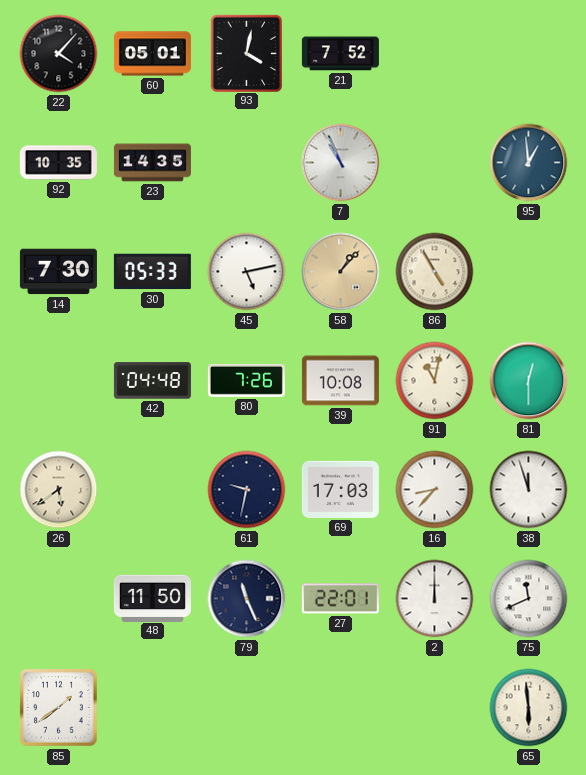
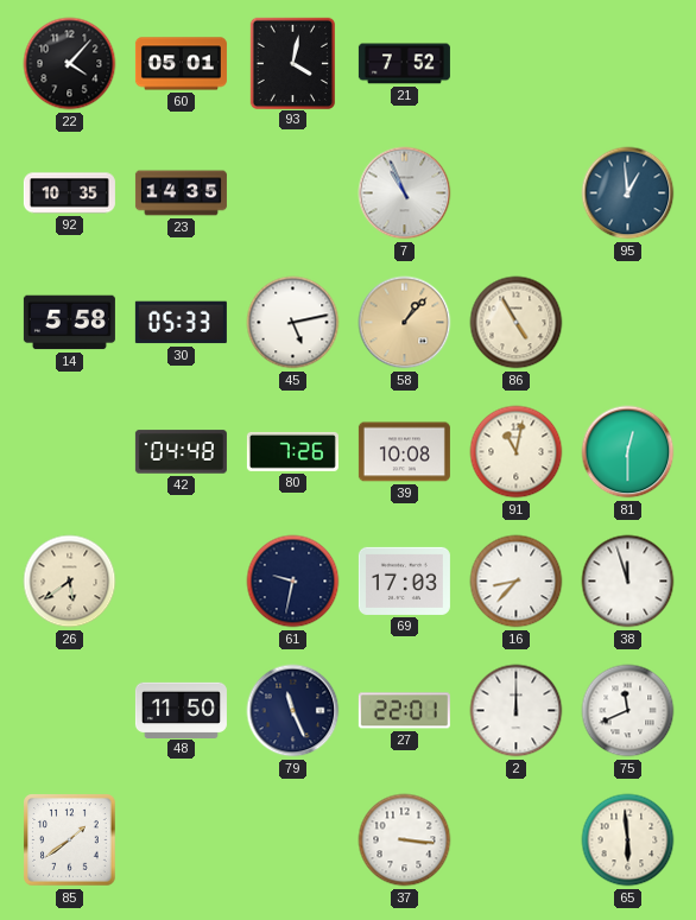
14: 7:30 -> 5:58
37: none -> 3:16
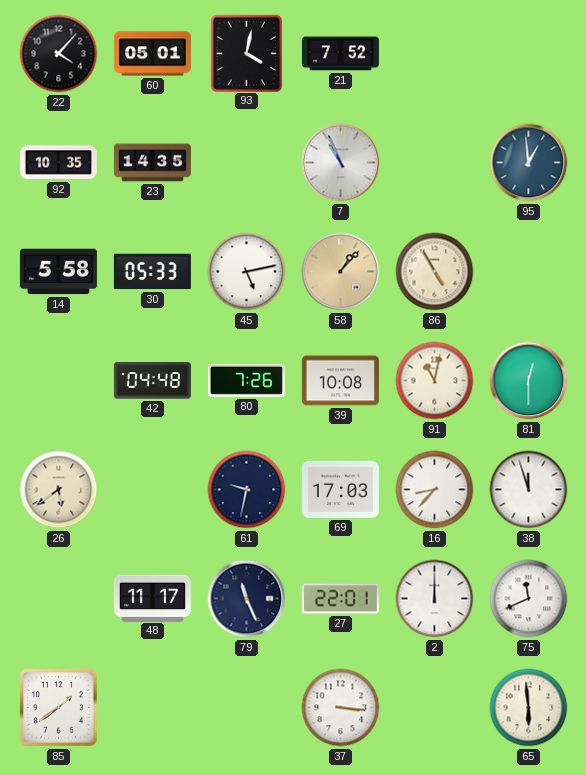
48: 11:50 -> 11:17
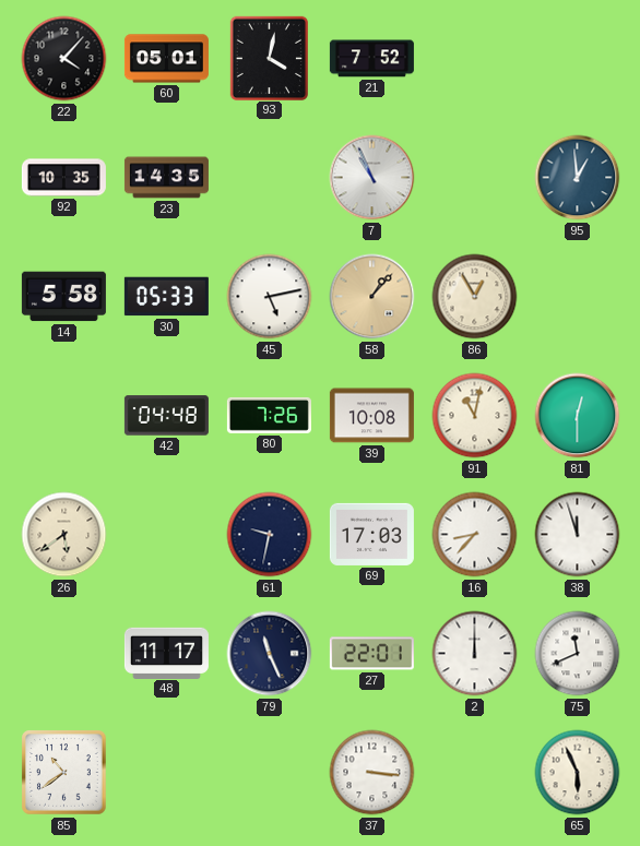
86: 4:55 -> 12:55
85: 1:39 -> 10:39
65: 5:59 -> 5:56
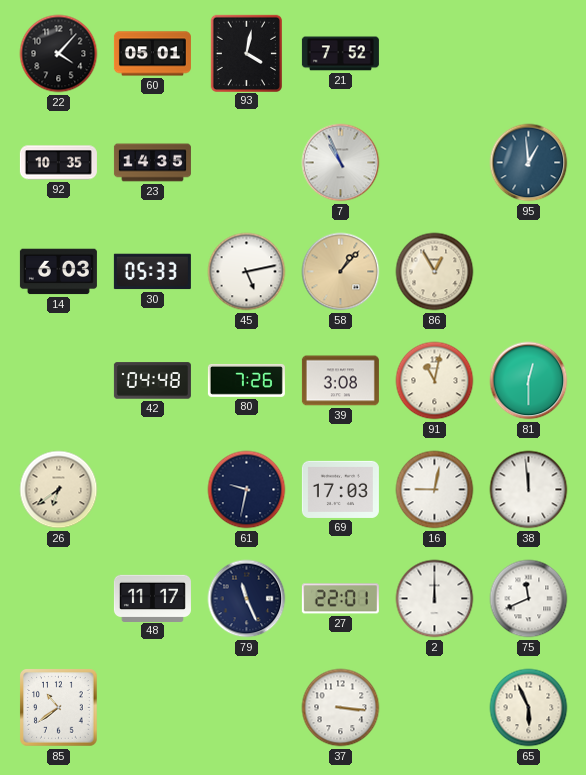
14: 5:58 -> 6:03
39: 10:08 -> 3:08
26: 5:39 -> 6:39
16: 8:37 -> 9:02
38: 11:57 -> 11:59
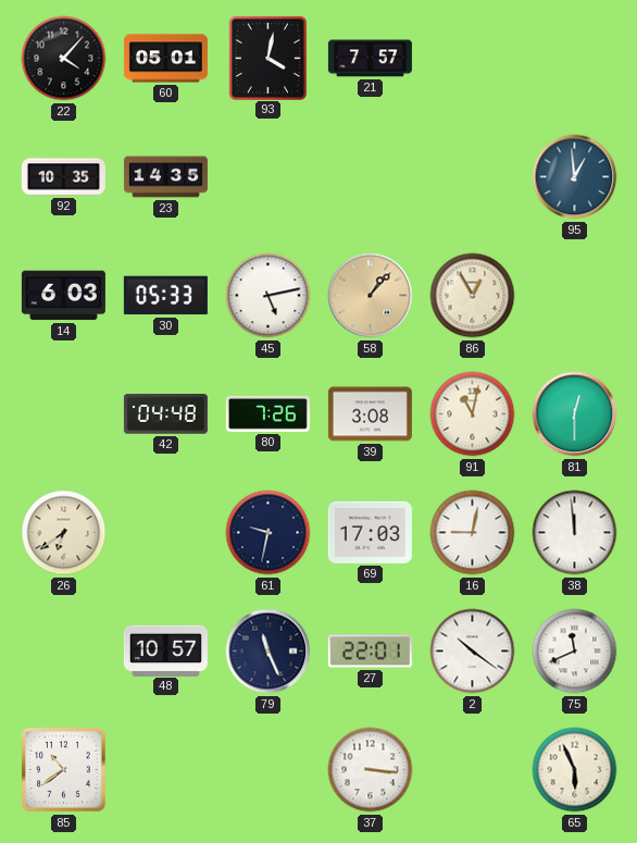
21: 7:52 -> 7:57
7: 10:56 -> none
48: 11:17 -> 10:57
2: 12:00 -> 10:21
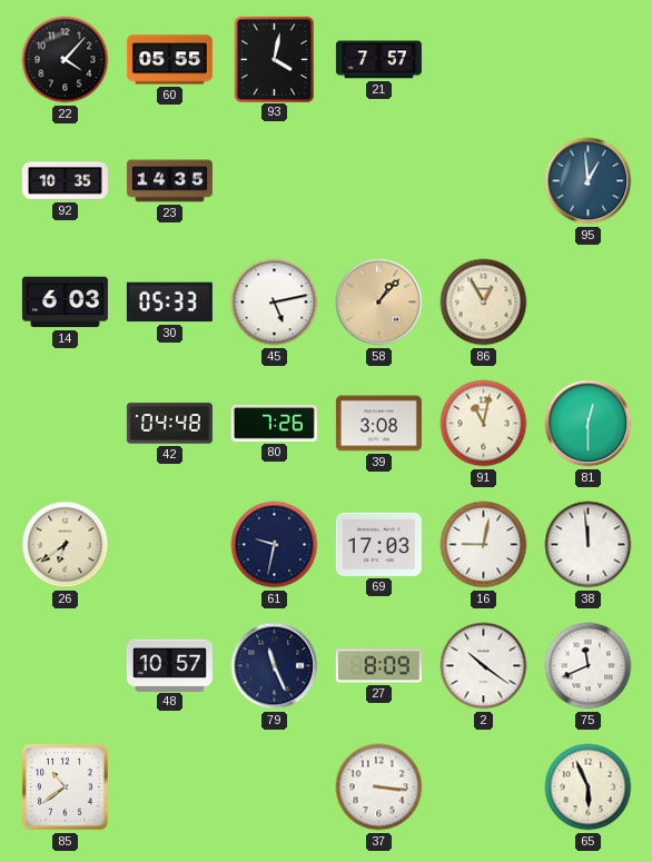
60: 05:01 -> 05:55
27: 22:01 -> 8:09
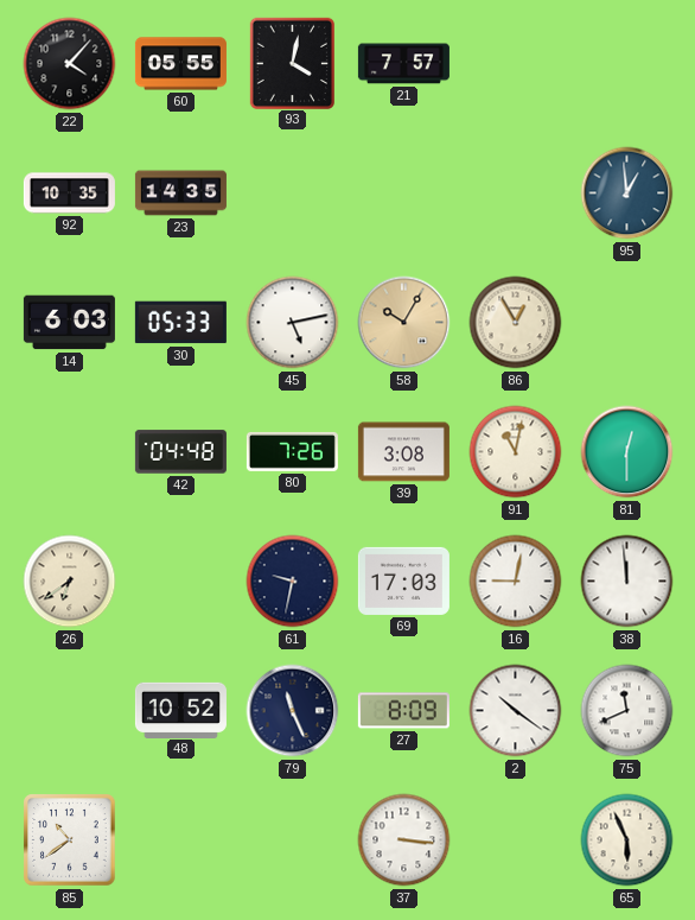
58: 1:07 -> 10:05
48: 10:57 -> 10:52
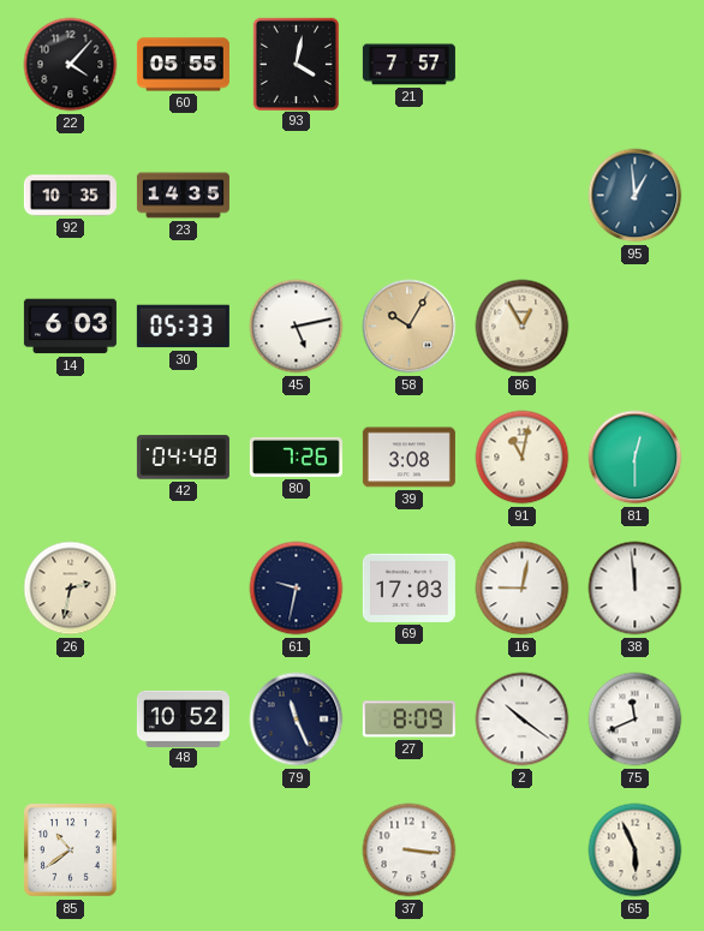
26: 6:39 -> 2:32
